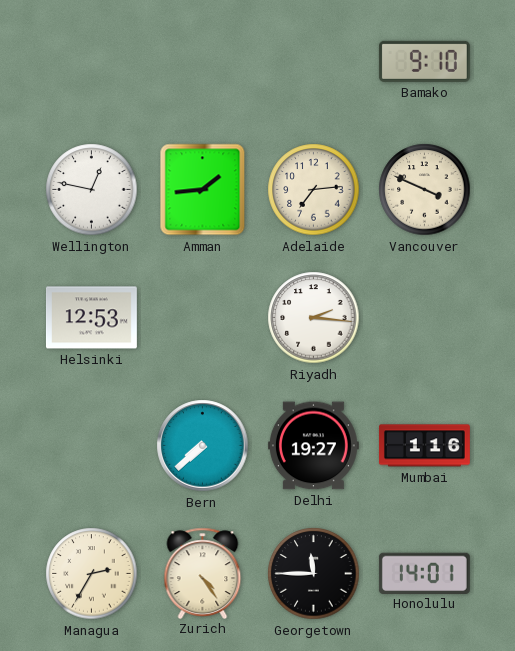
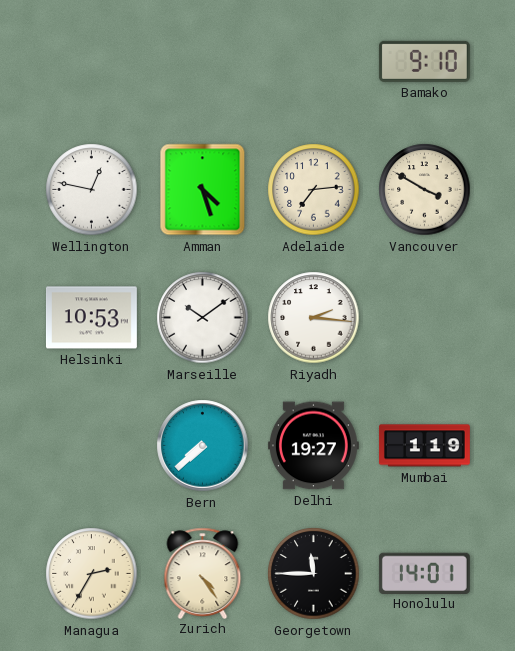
Amman: 1:44 -> 4:27
Vancouver: 3:49 -> 3:50
Helsinki: 12:53 -> 10:53
Marseille: none -> 10:09
Mumbai: 1:16 -> 1:19
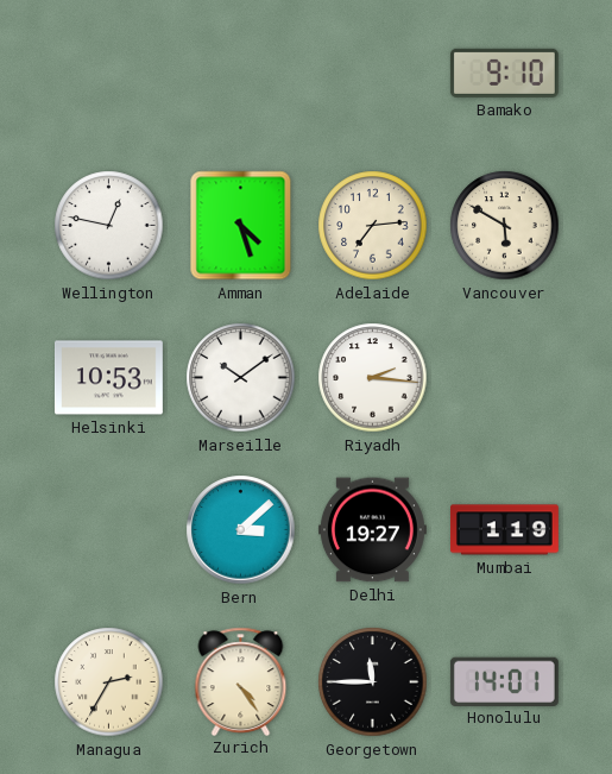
Vancouver: 3:50 -> 5:50
Bern: 7:38 -> 3:08
